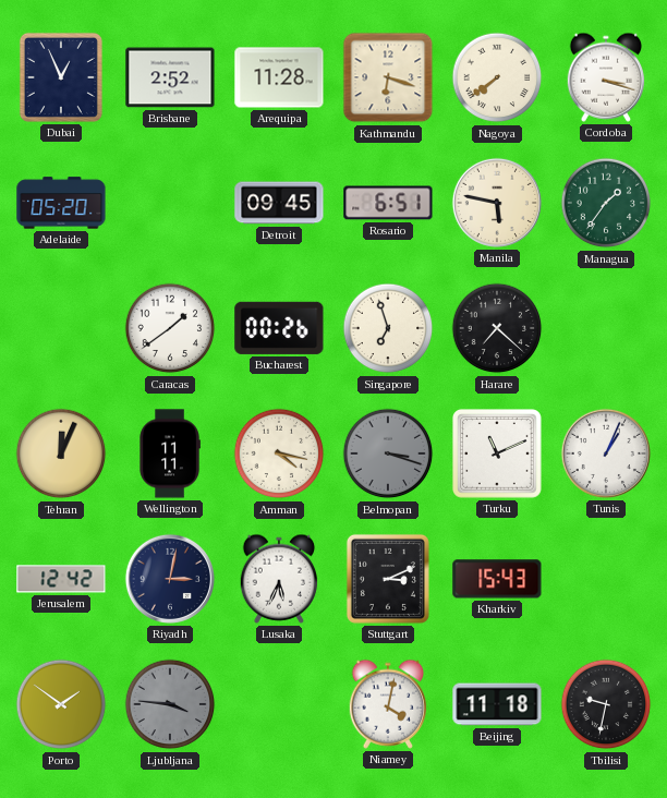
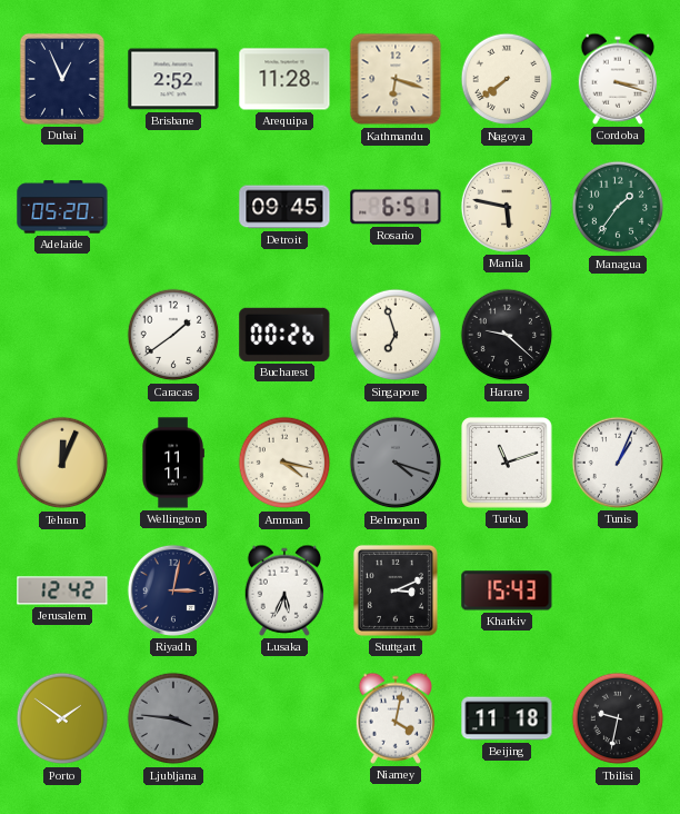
Harare: 7:22 -> 9:22
Belmopan: 3:18 -> 4:18
Turku: 11:11 -> 11:12
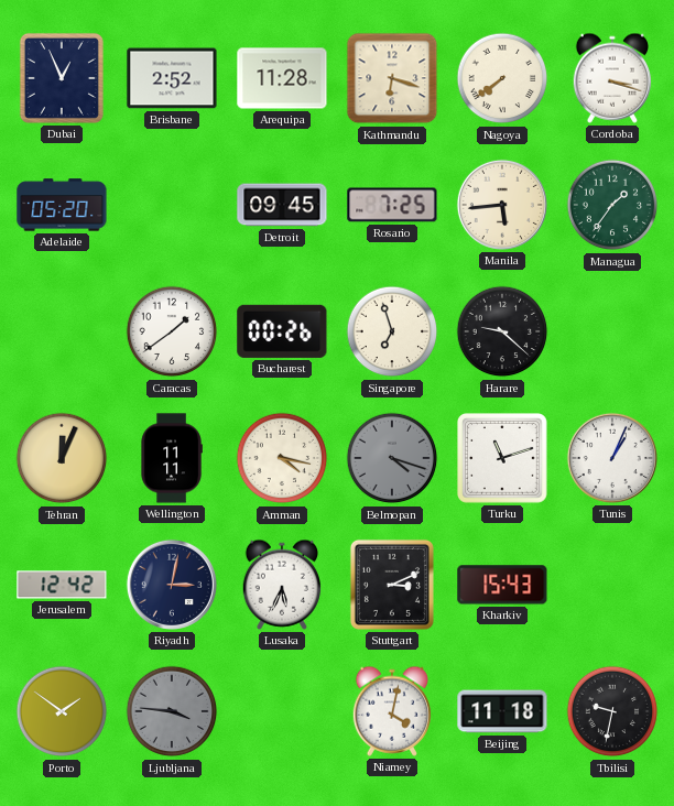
Rosario: 6:51 -> 7:25
Manila: 5:47 -> 5:44
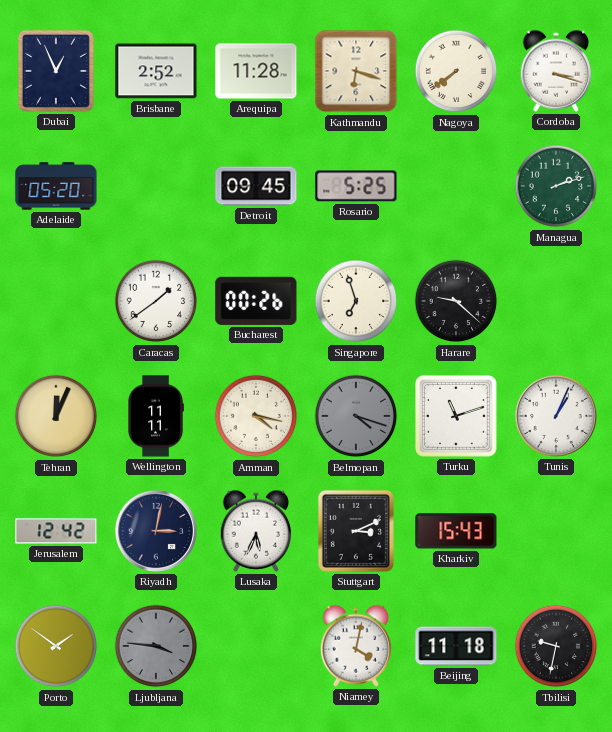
Rosario: 7:25 -> 5:25
Manila: 5:44 -> none
Managua: 1:36 -> 2:12
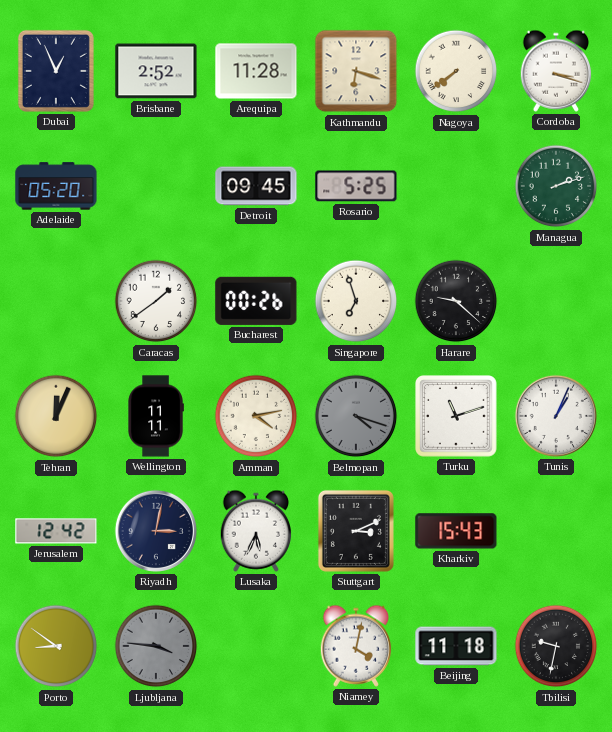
Amman: 4:17 -> 4:13
Porto: 1:51 -> 8:51
